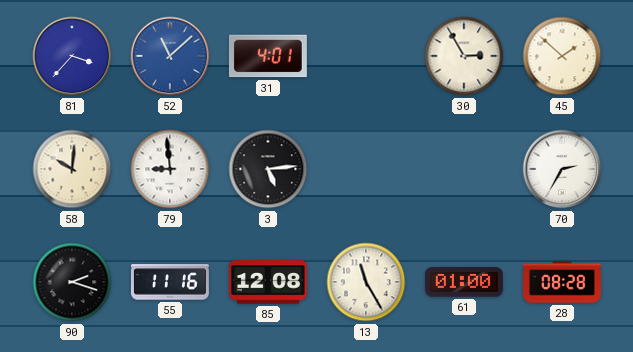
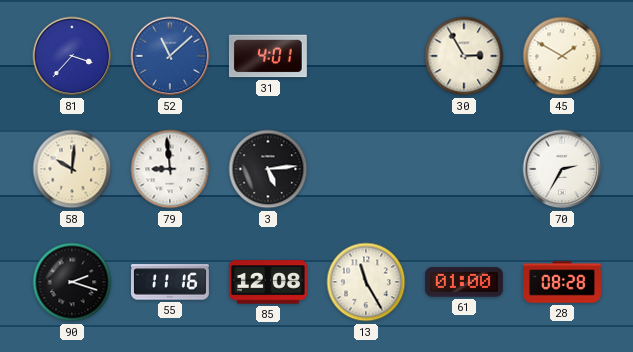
45: 1:52 -> 1:50
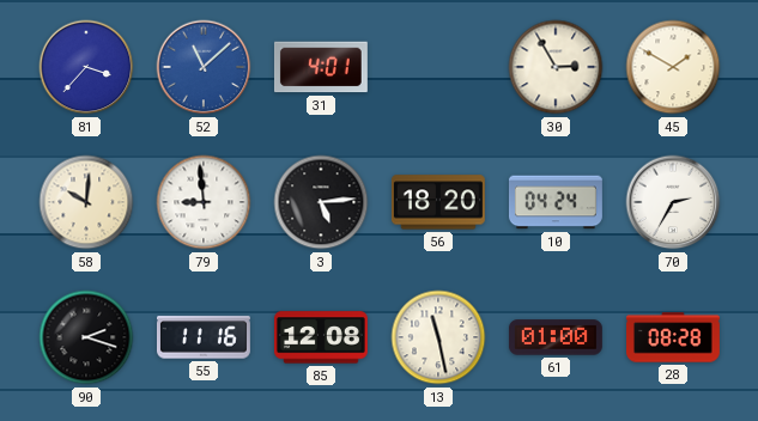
56: none -> 18:20
10: none -> 04:24
13: 11:25 -> 11:28
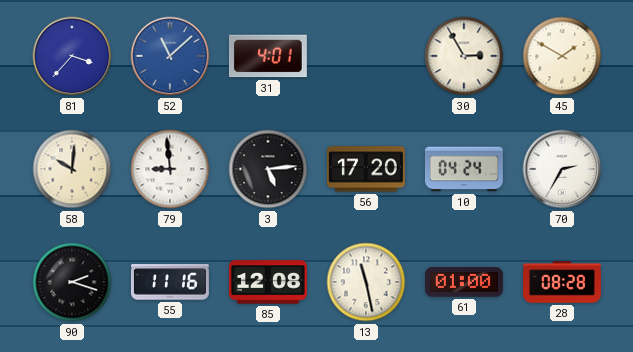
56: 18:20 -> 17:20
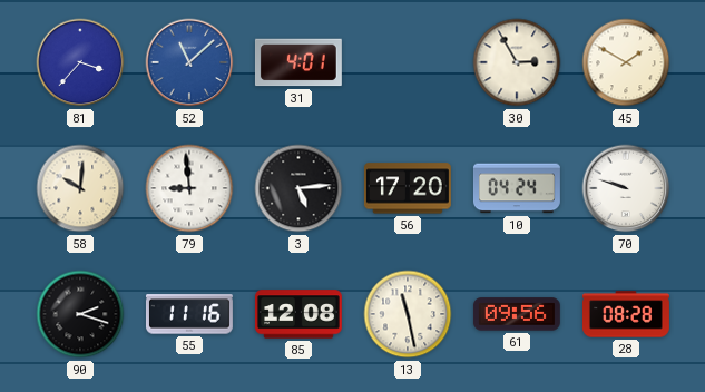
70: 2:35 -> 9:48
61: 01:00 -> 09:56
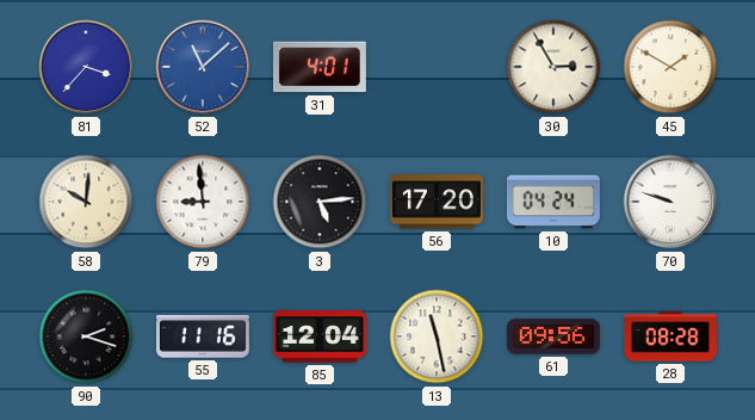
85: 12:08 -> 12:04
